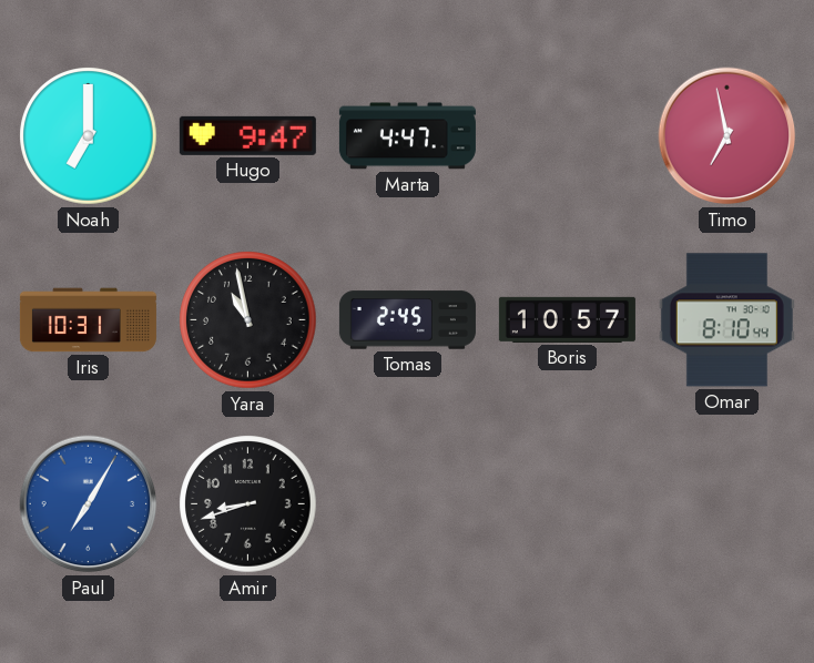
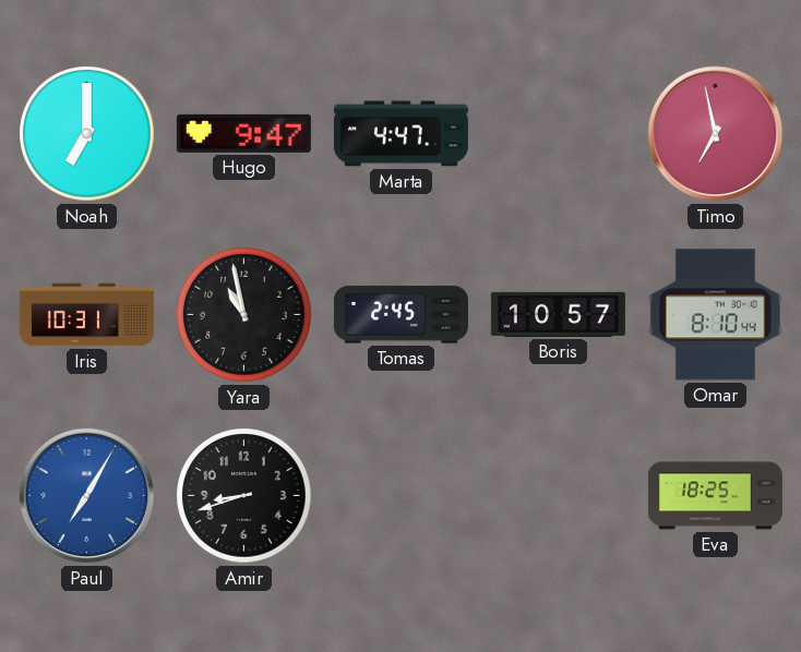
Eva: none -> 18:25
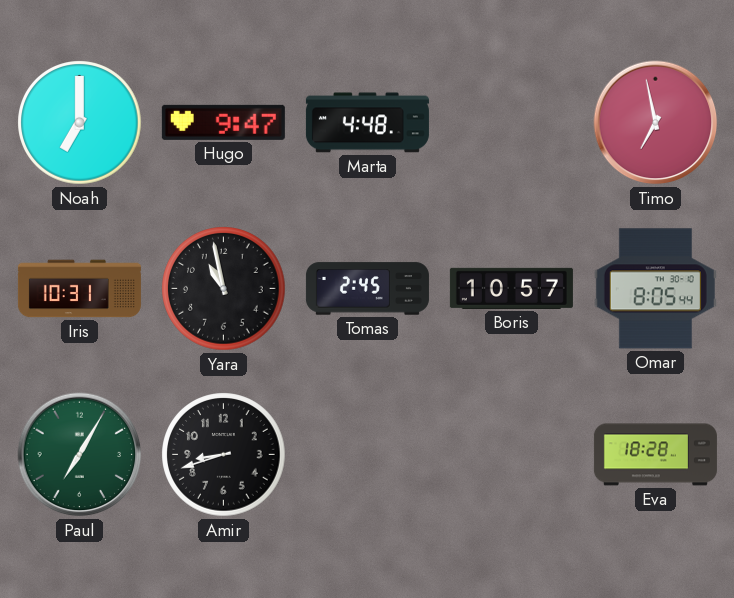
Marta: 4:47 -> 4:48
Omar: 8:10 -> 8:05
Paul dial: blue -> green
Eva: 18:25 -> 18:28
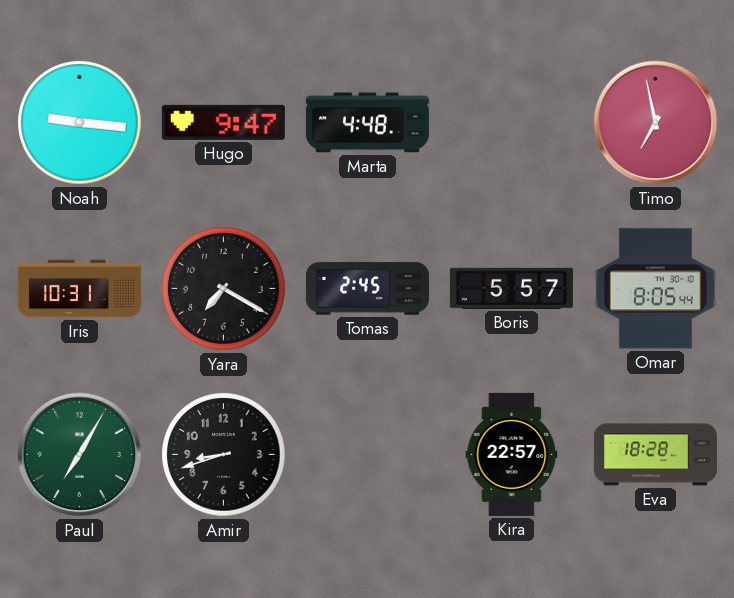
Noah: 7:00 -> 9:16
Yara: 10:58 -> 7:20
Boris: 10:57 -> 5:57
Kira: none -> 22:57
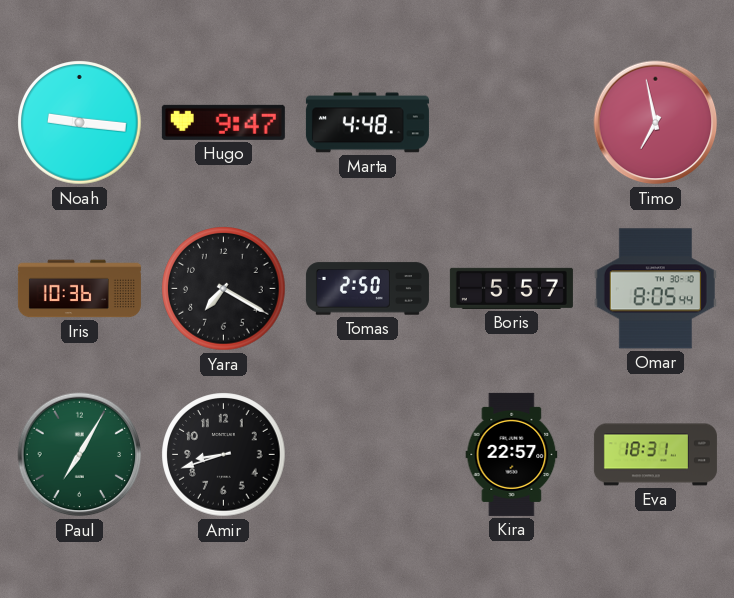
Iris: 10:31 -> 10:36
Tomas: 2:45 -> 2:50
Eva: 18:28 -> 18:31
